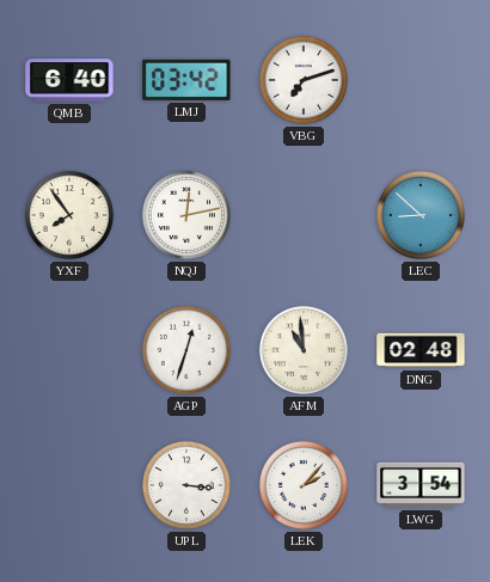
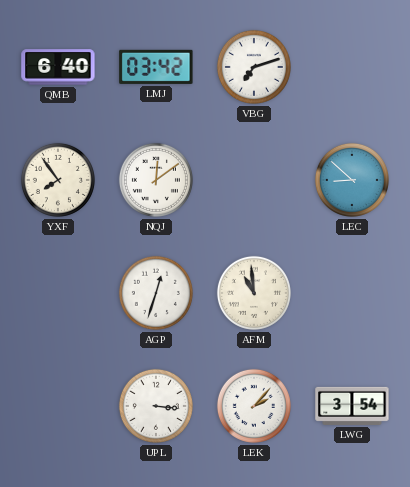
NQJ: 12:13 -> 12:09
DNG: 02:48 -> none
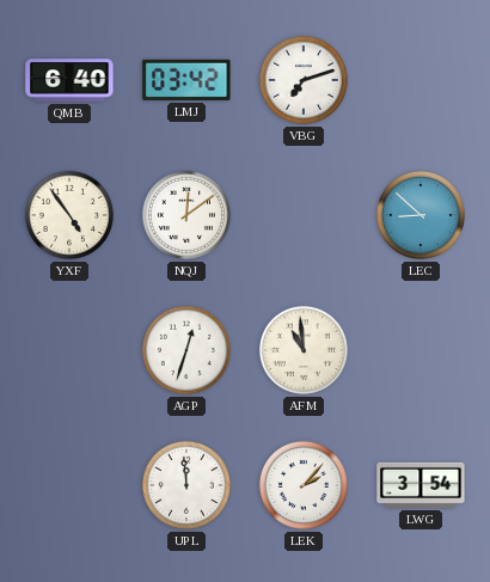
YXF: 7:54 -> 4:54
UPL: 3:16 -> 11:59
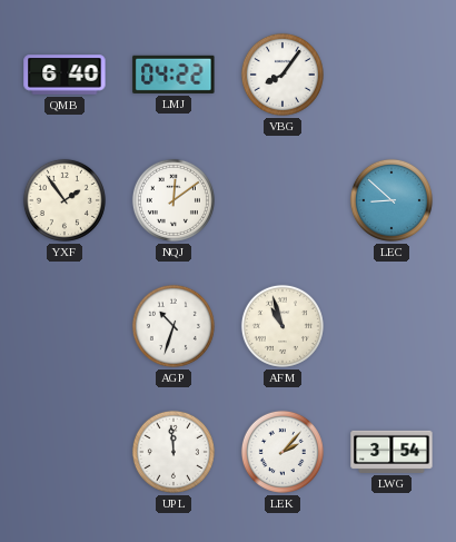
LMJ: 03:42 -> 04:22
VBG: 7:12 -> 8:06
YXF: 4:54 -> 1:54
AGP: 12:33 -> 10:33
AFM: 10:59 -> 10:57
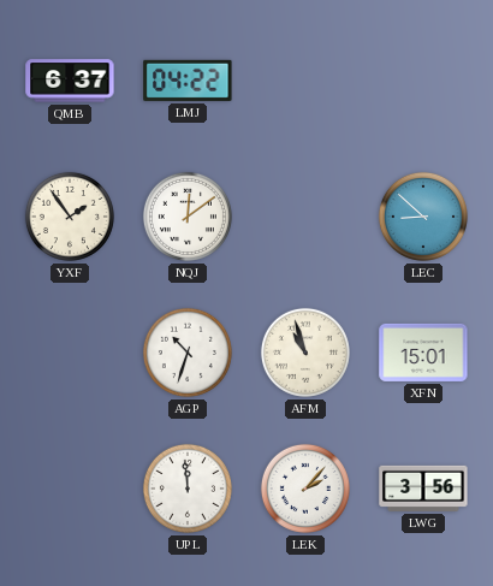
QMB: 6:40 -> 6:37
VBG: 8:06 -> none
XFN: none -> 15:01
LWG: 3:54 -> 3:56
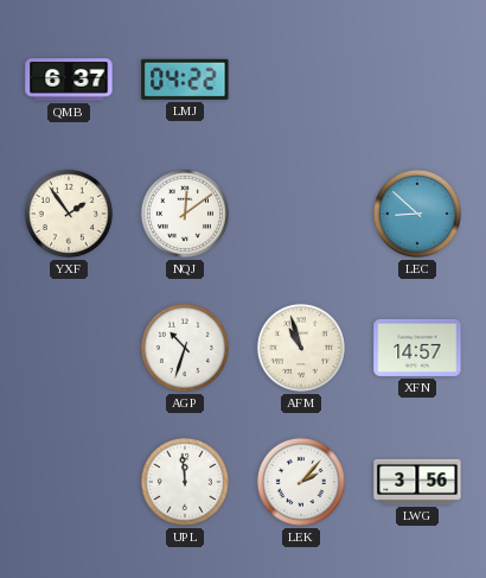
XFN: 15:01 -> 14:57
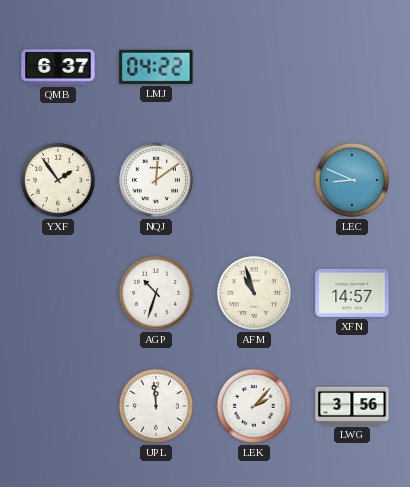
LEC: 8:52 -> 8:49
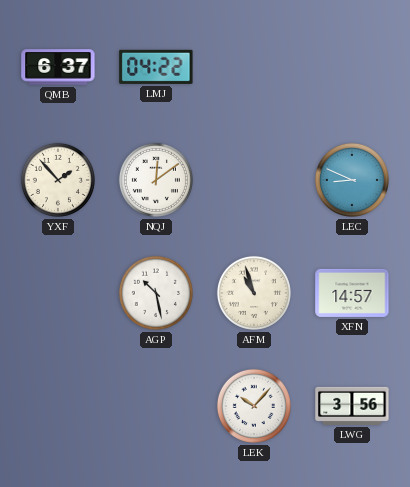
YXF: 1:54 -> 1:53
AGP: 10:33 -> 10:28
UPL: 11:59 -> none
LEK: 2:07 -> 10:07
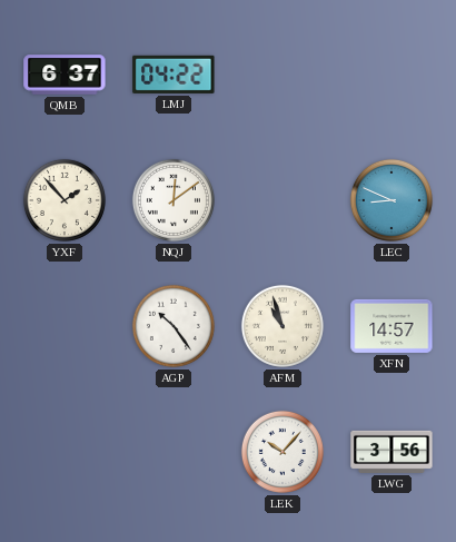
AGP: 10:28 -> 10:24
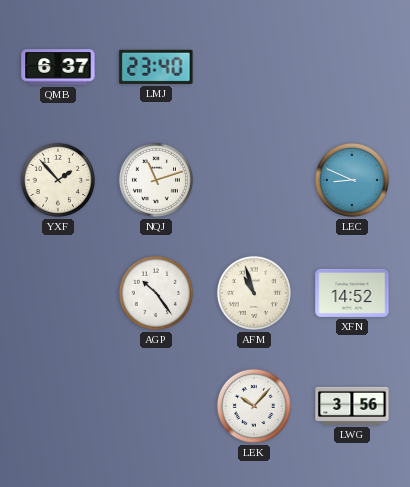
LMJ: 04:22 -> 23:40
NQJ: 12:09 -> 11:12
XFN: 14:57 -> 14:52
